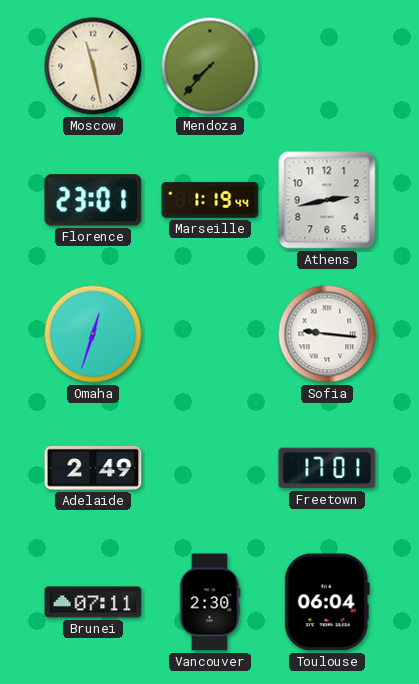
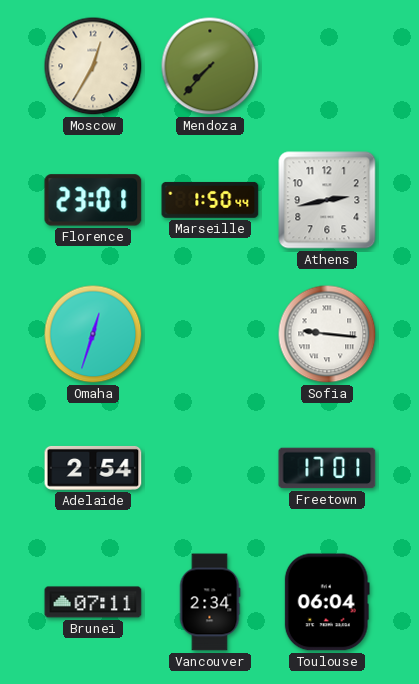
Moscow: 11:28 -> 12:35
Marseille: 1:19 -> 1:50
Adelaide: 2:49 -> 2:54
Vancouver: 2:30 -> 2:34
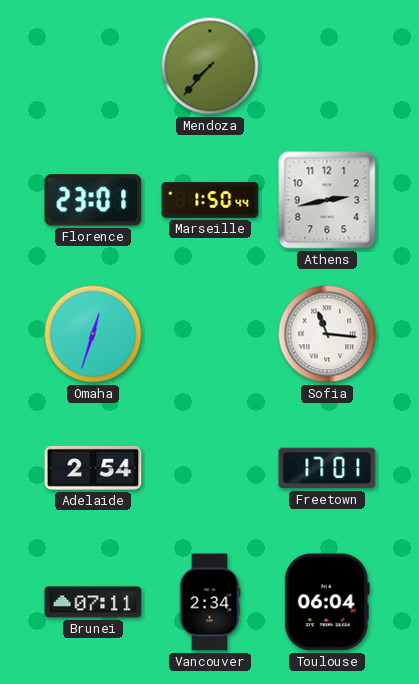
Moscow: 12:35 -> none
Sofia: 9:16 -> 11:16
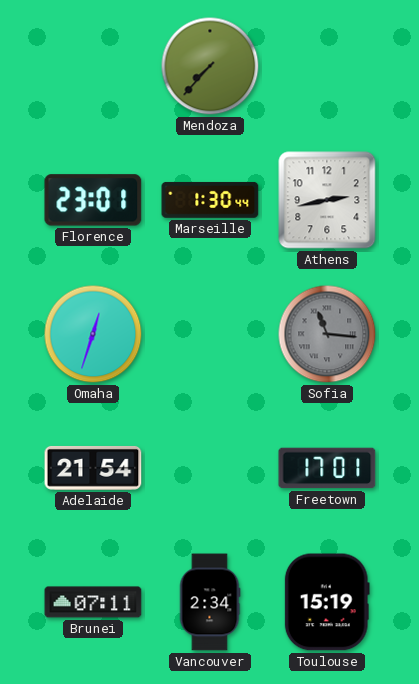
Marseille: 1:50 -> 1:30
Sofia dial: white -> grey
Adelaide: 2:54 -> 21:54
Toulouse: 06:04 -> 15:19
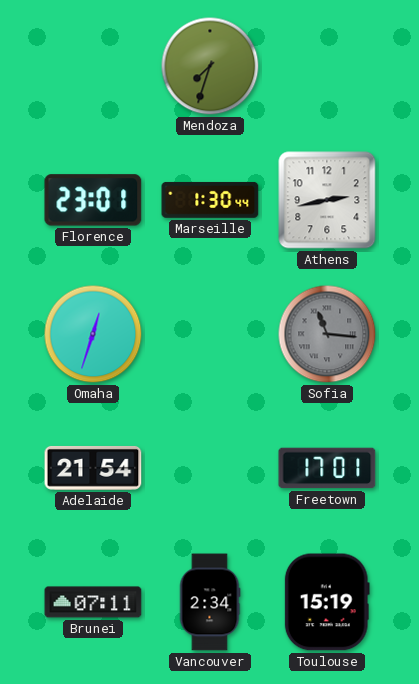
Mendoza: 7:37 -> 7:33
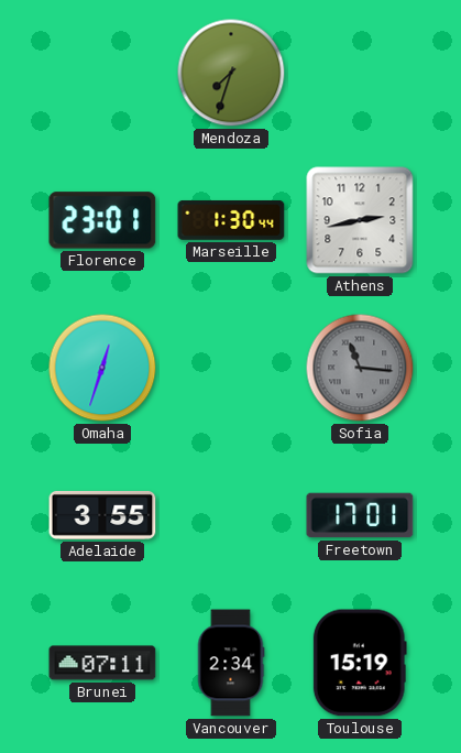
Adelaide: 21:54 -> 3:55
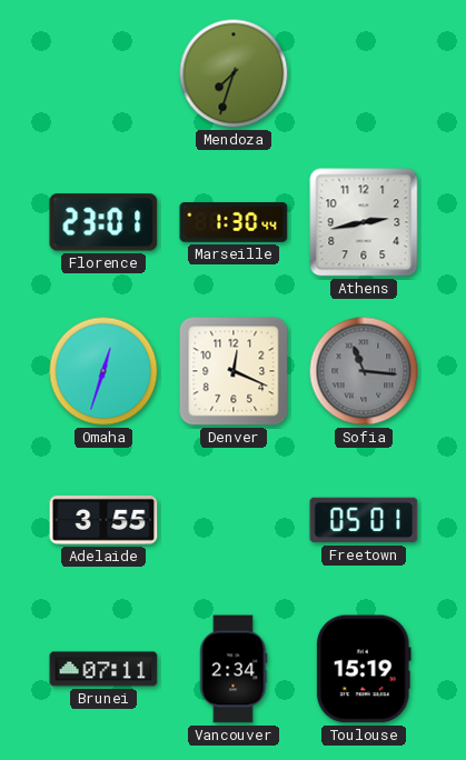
Denver: none -> 12:19
Freetown: 17:01 -> 05:01
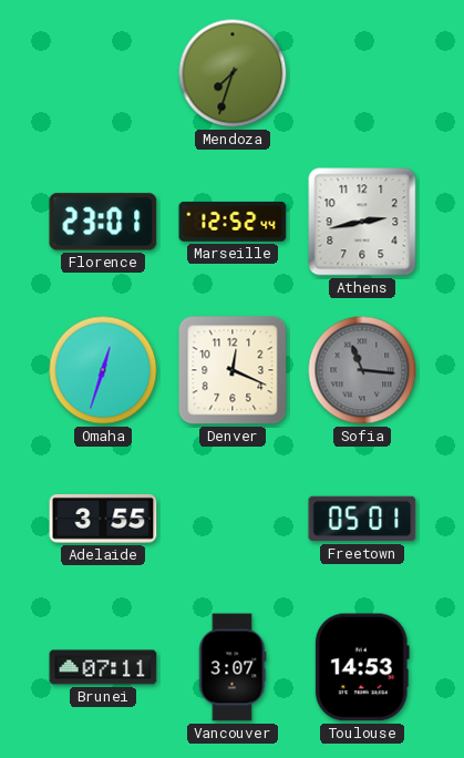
Marseille: 1:30 -> 12:52
Vancouver: 2:34 -> 3:07
Toulouse: 15:19 -> 14:53
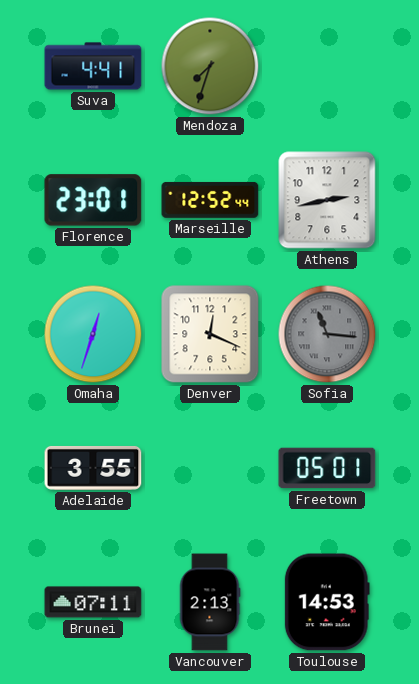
Suva: none -> 4:41
Vancouver: 3:07 -> 2:13
